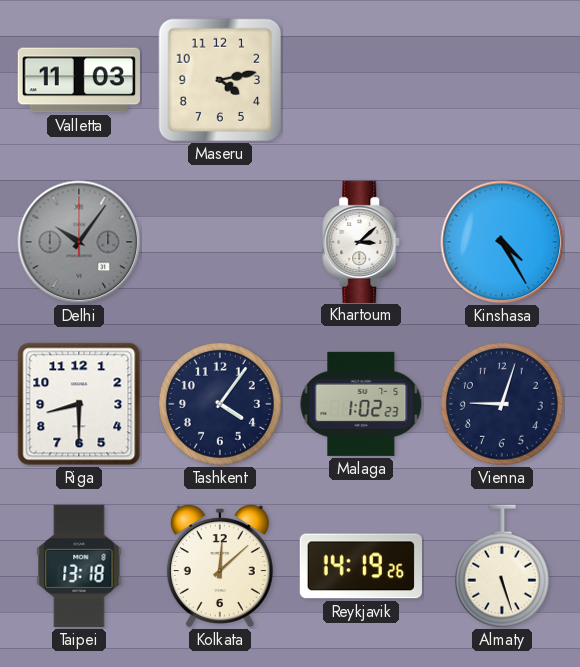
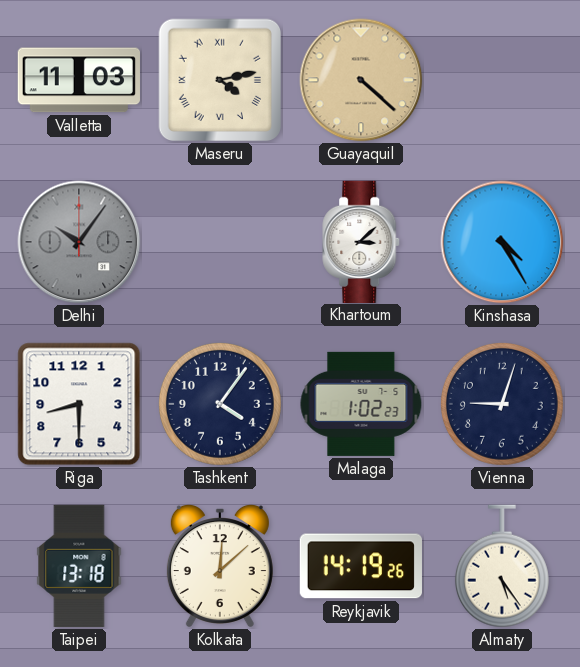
Maseru numerals: Arabic -> Roman
Guayaquil: none -> 4:22
Almaty: 5:27 -> 5:24
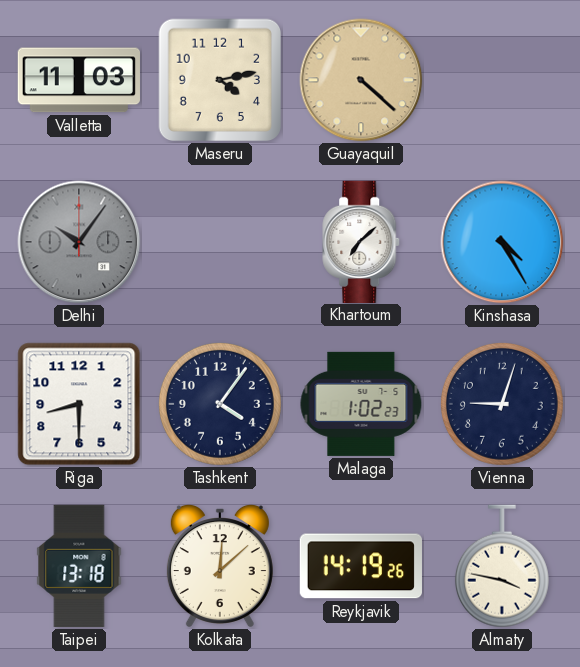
Maseru numerals: Roman -> Arabic
Khartoum: 3:08 -> 7:08
Almaty: 5:24 -> 3:47
